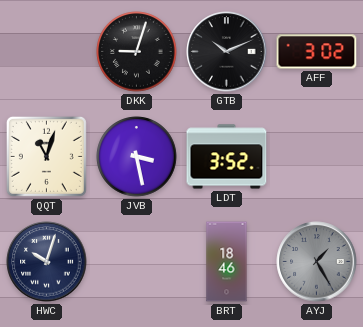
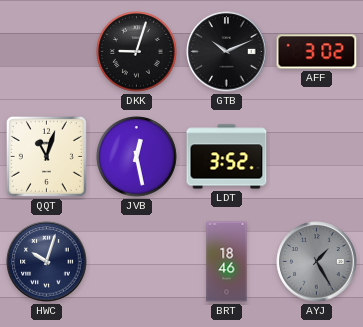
JVB: 3:28 -> 12:28
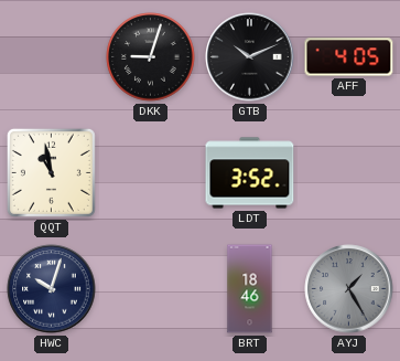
AFF: 3:02 -> 4:05
QQT: 11:03 -> 10:58
JVB: 12:28 -> none
